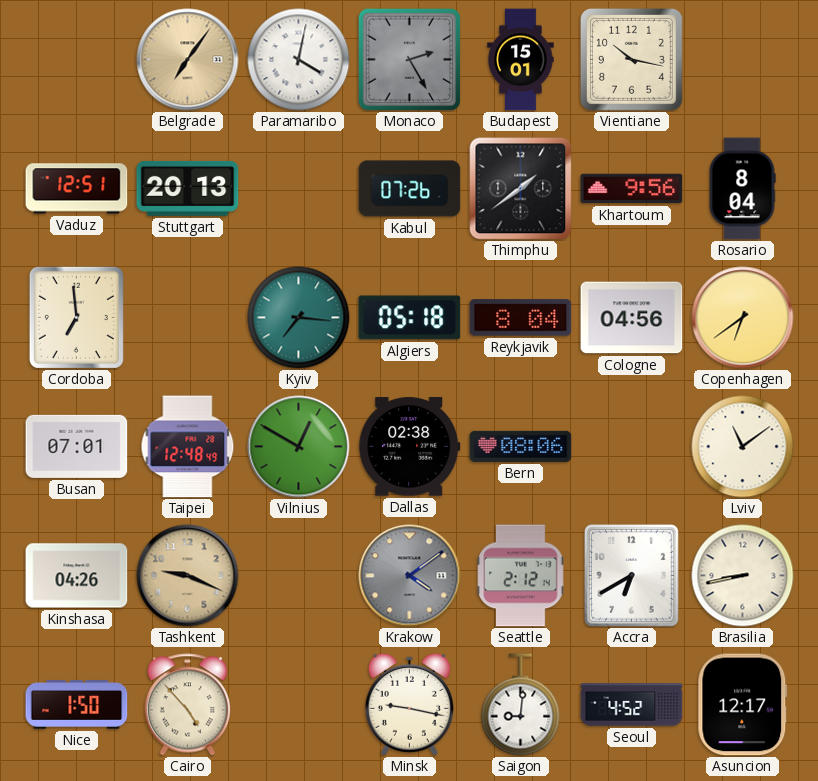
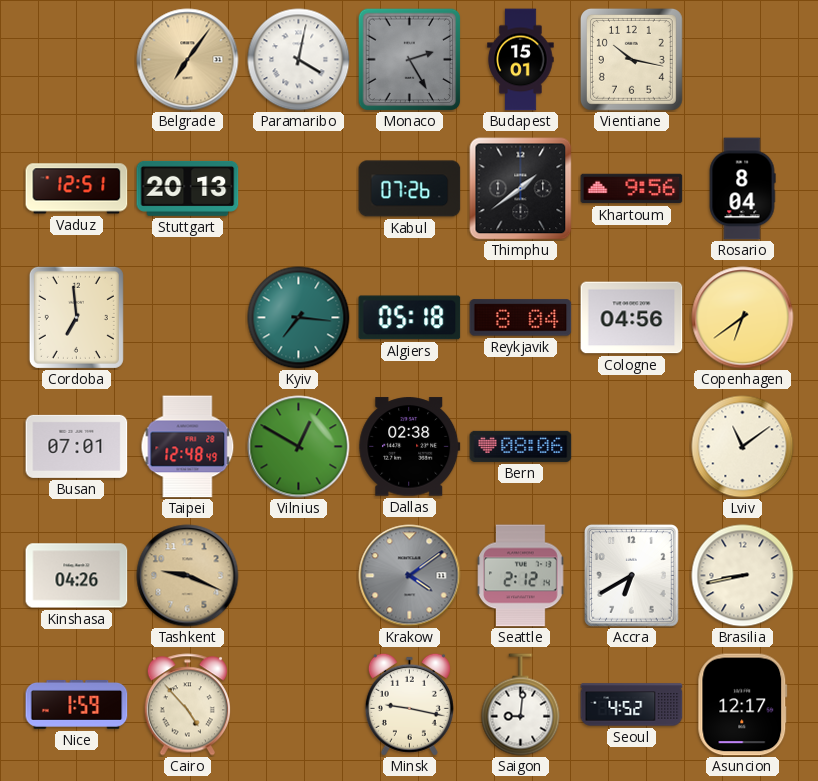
Nice: 1:50 -> 1:59
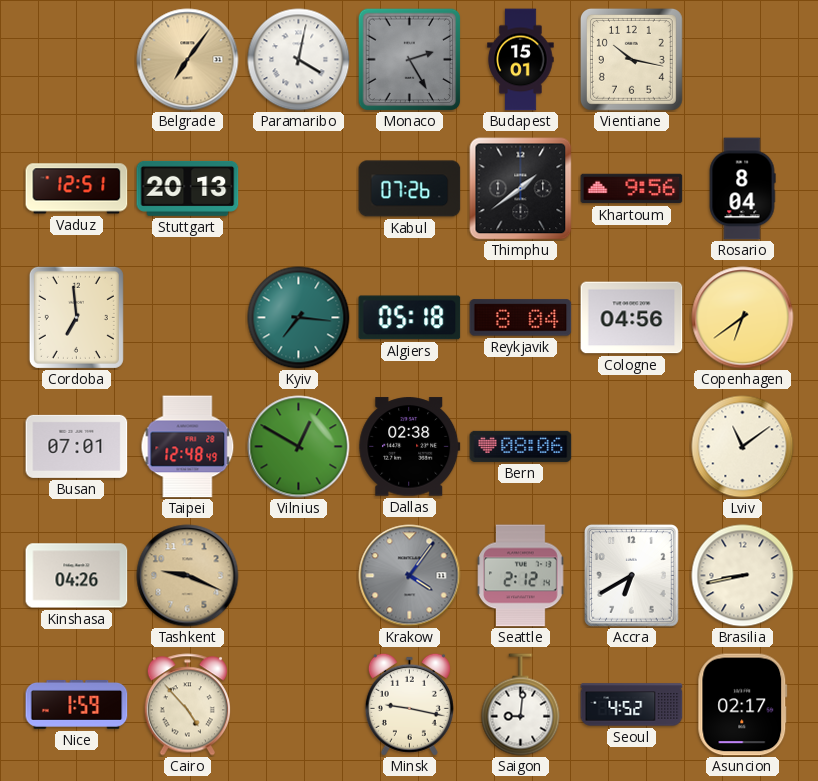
Krakow: 4:09 -> 4:06
Asuncion: 12:17 -> 02:17
